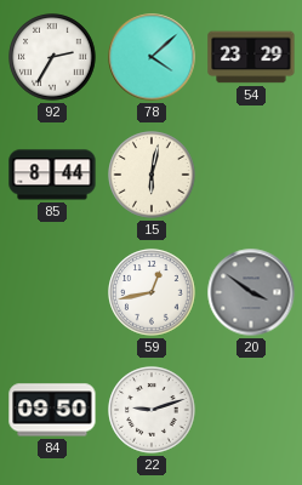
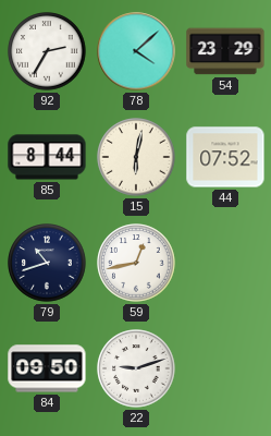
44: none -> 07:52
79: none -> 10:42
20: 3:51 -> none
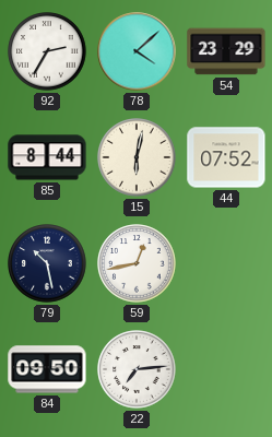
79: 10:42 -> 10:28
22: 9:12 -> 7:14
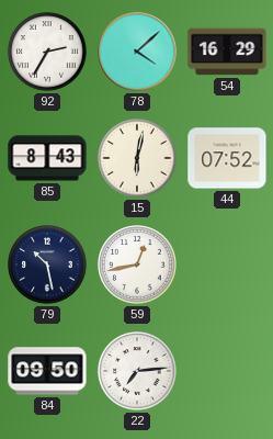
54: 23:29 -> 16:29
85: 8:44 -> 8:43
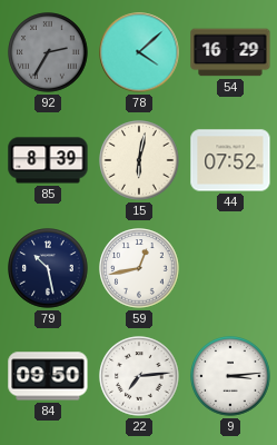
92 dial: white -> grey
85: 8:43 -> 8:39
9: none -> 3:14
